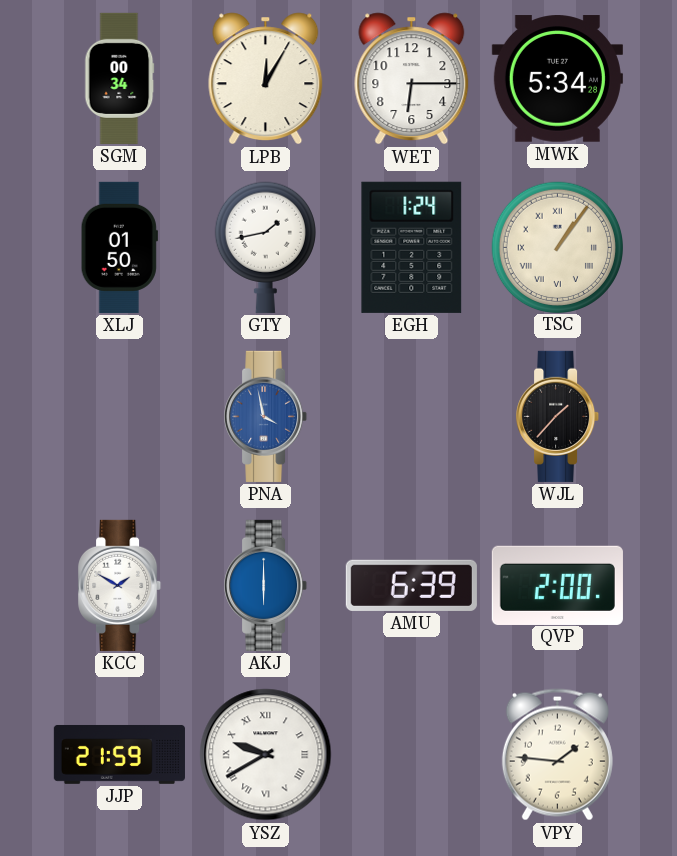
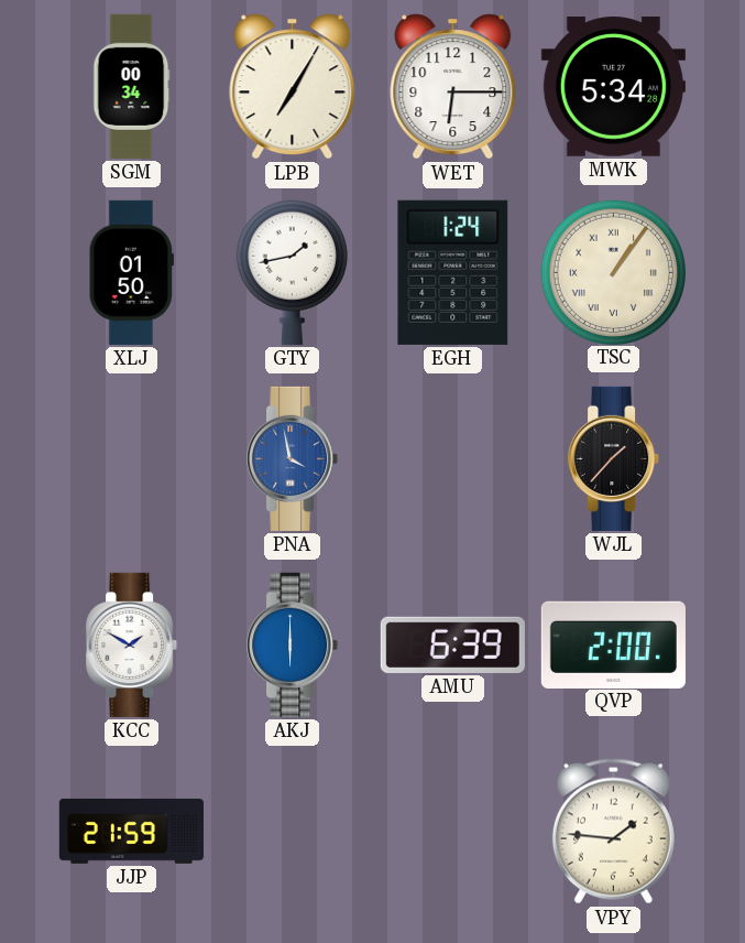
LPB: 12:05 -> 7:05
YSZ: 9:40 -> none
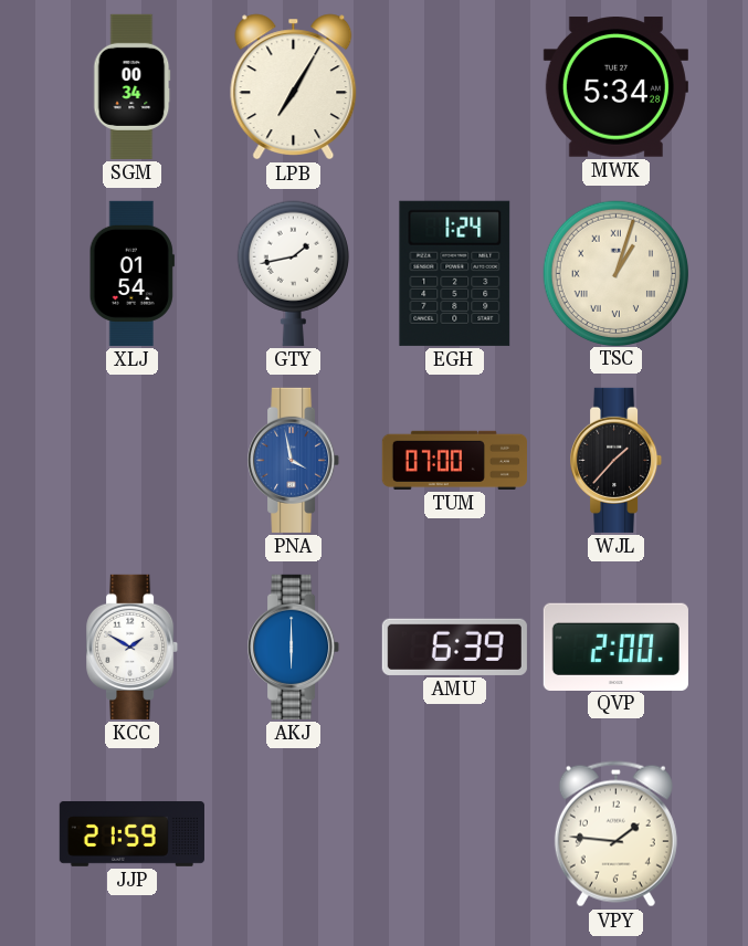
WET: 6:15 -> none
XLJ: 01:50 -> 01:54
TSC: 1:06 -> 1:03
TUM: none -> 07:00
